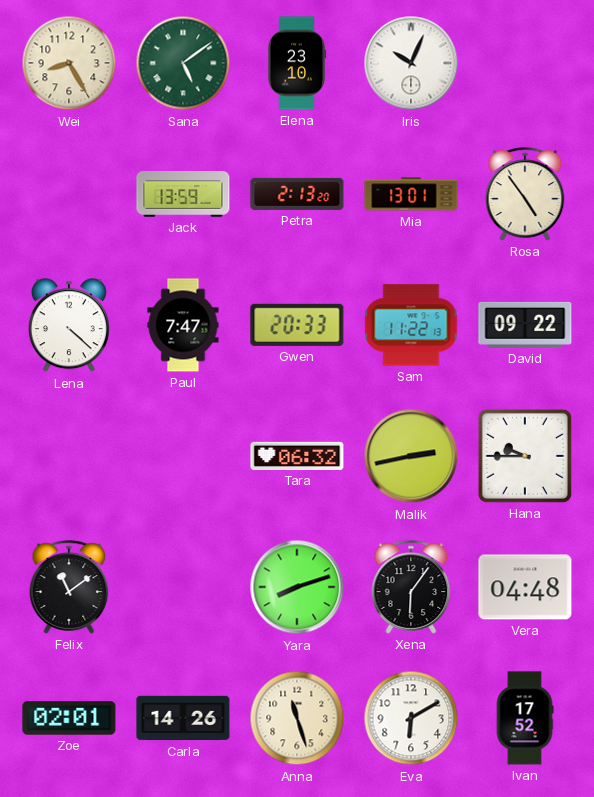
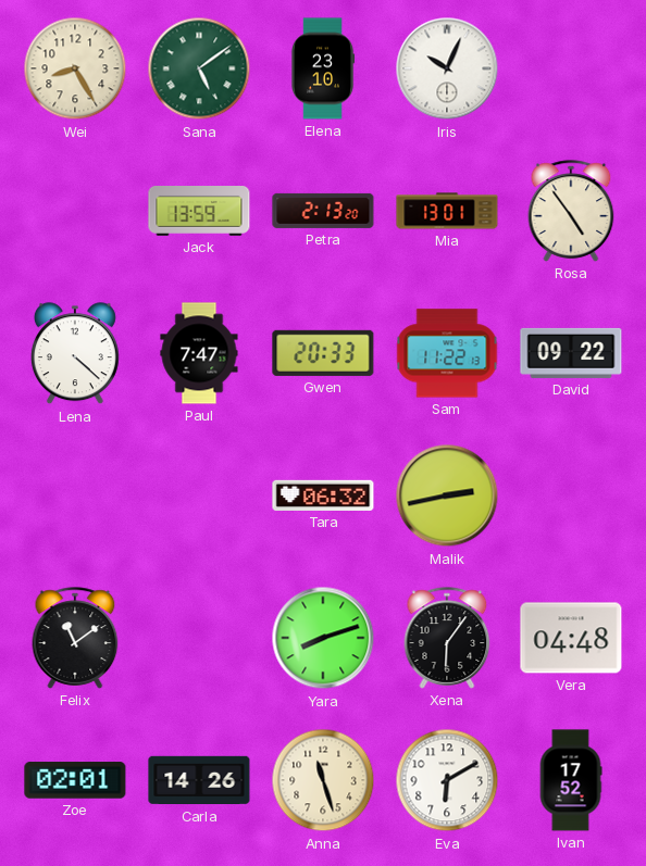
Hana: 9:45 -> none
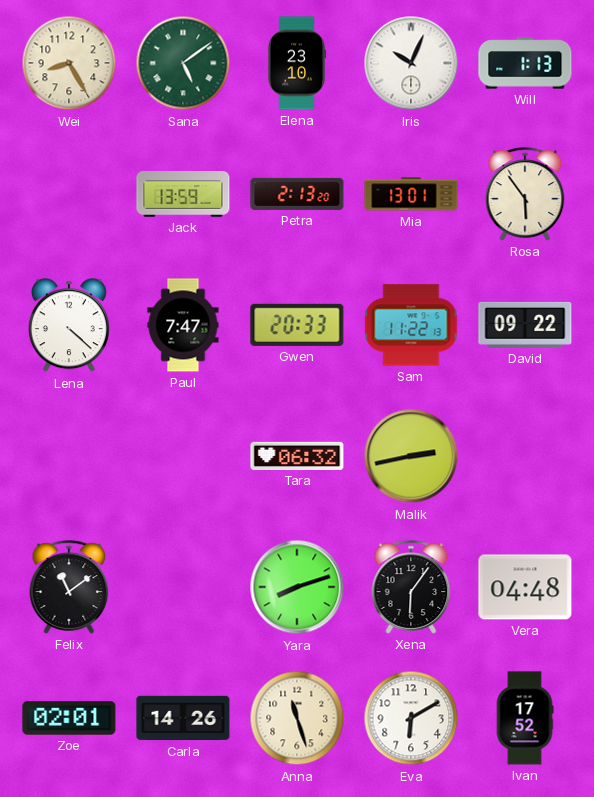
Will: none -> 1:13
Rosa: 4:54 -> 5:54
